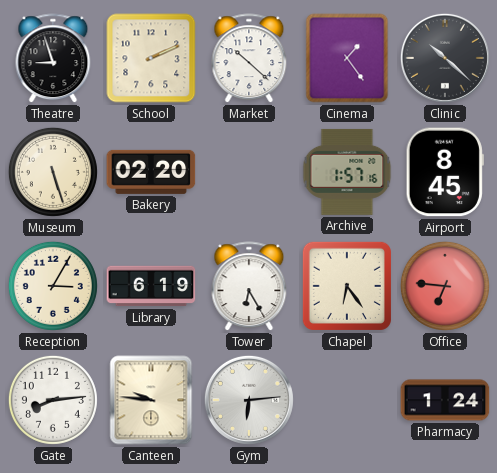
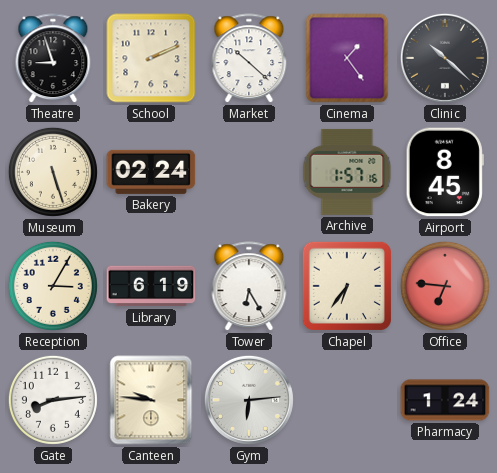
Bakery: 02:20 -> 02:24
Chapel: 6:24 -> 6:36
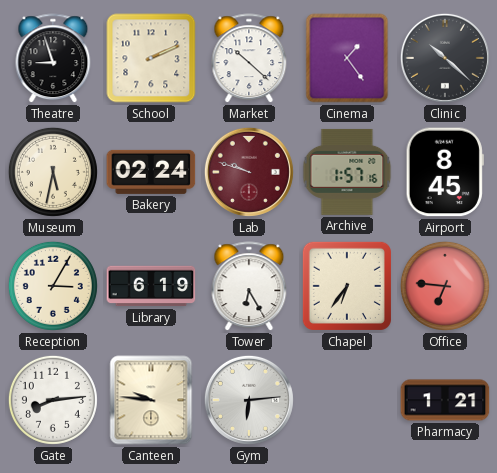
Museum: 5:27 -> 5:32
Lab: none -> 9:48
Pharmacy: 1:24 -> 1:21
